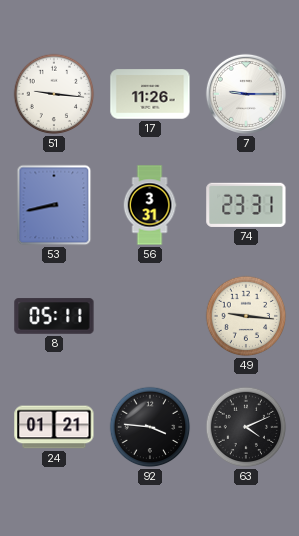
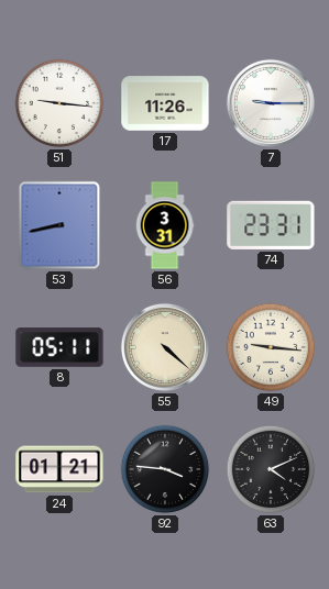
55: none -> 4:22
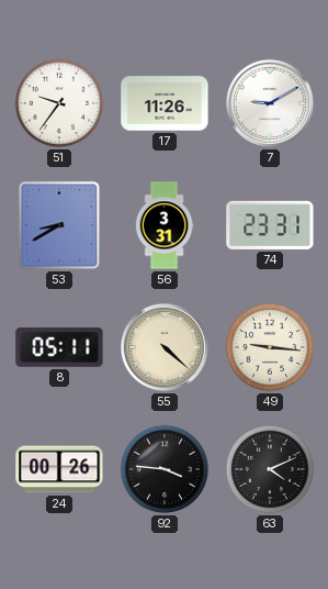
51: 9:16 -> 9:36
7: 9:15 -> 9:10
53: 8:43 -> 8:40
24: 01:21 -> 00:26
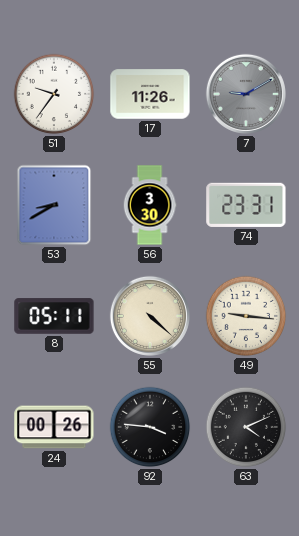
7 dial: white -> grey
56: 3:31 -> 3:30
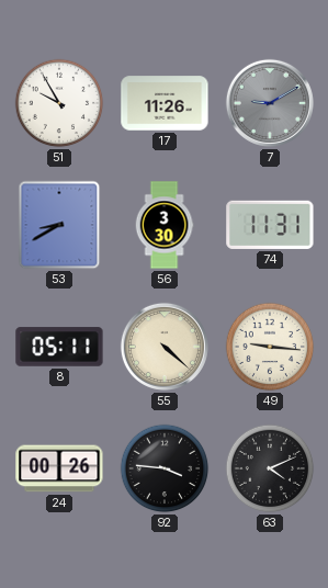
51: 9:36 -> 9:55
74: 23:31 -> 11:31
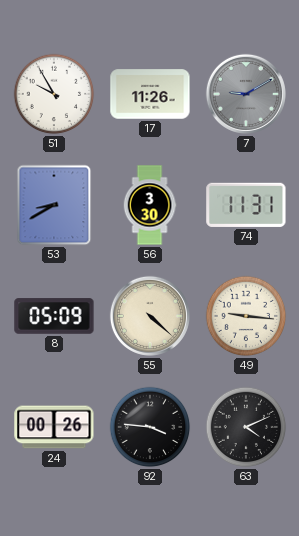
8: 05:11 -> 05:09
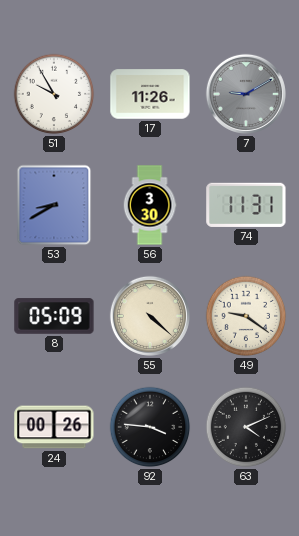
49: 9:16 -> 9:21
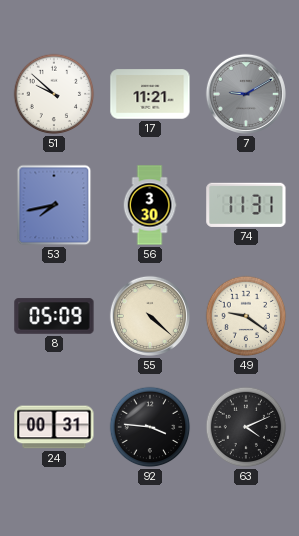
51: 9:55 -> 9:52
17: 11:26 -> 11:21
53: 8:40 -> 7:43
24: 00:26 -> 00:31
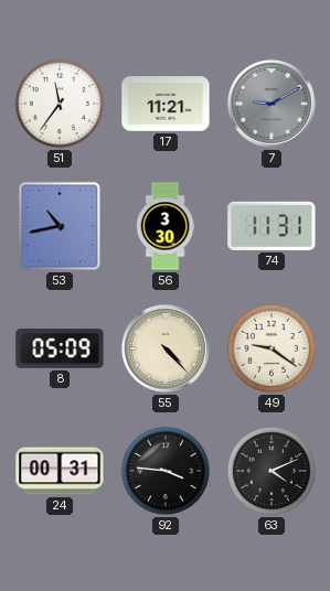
51: 9:52 -> 11:36
53: 7:43 -> 10:43
55: 4:22 -> 4:23
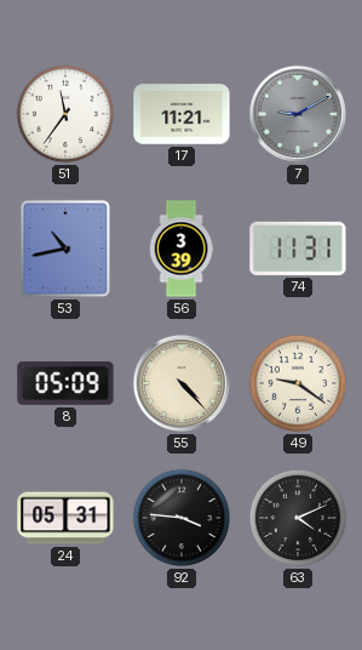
56: 3:30 -> 3:39
24: 00:31 -> 05:31
